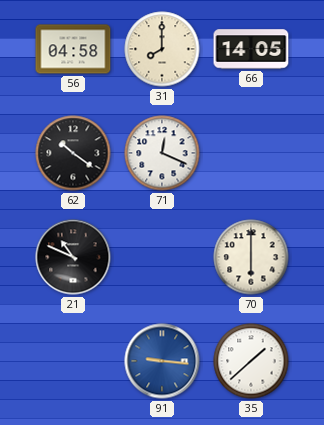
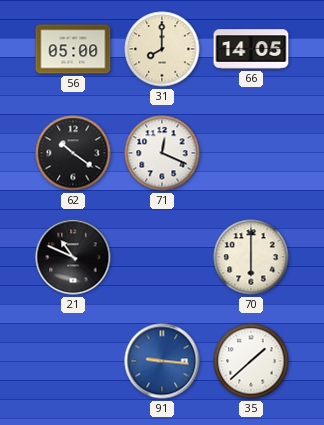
56: 04:58 -> 05:00
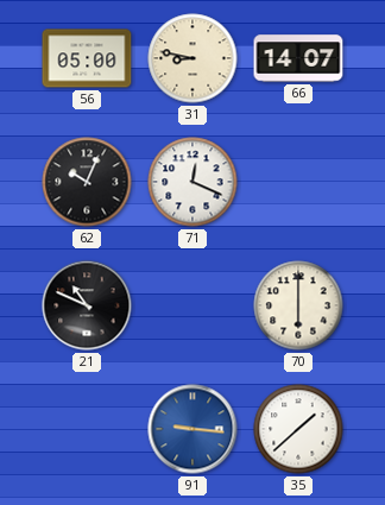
31: 8:00 -> 8:47
66: 14:05 -> 14:07
62: 10:21 -> 10:04
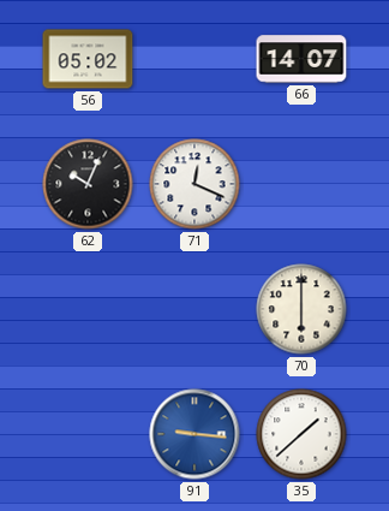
56: 05:00 -> 05:02
31: 8:47 -> none
21: 10:49 -> none
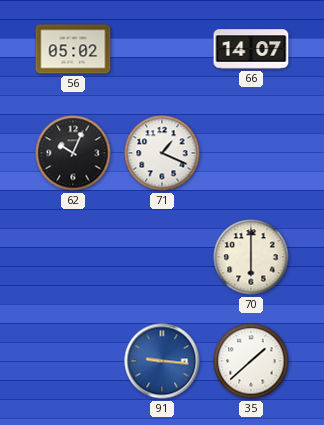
71: 12:19 -> 1:19
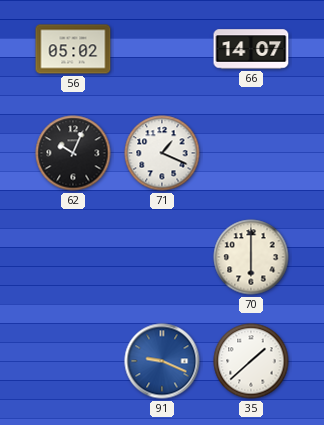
91: 9:16 -> 9:19
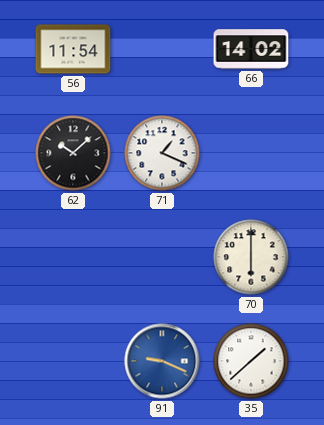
56: 05:02 -> 11:54
66: 14:07 -> 14:02
62: 10:04 -> 10:08
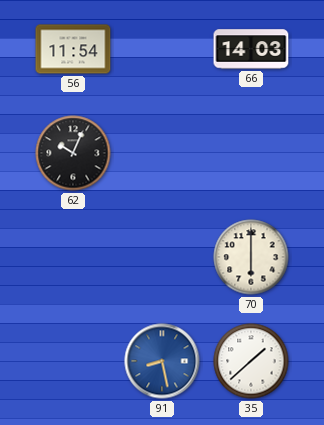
66: 14:02 -> 14:03
62: 10:08 -> 10:04
71: 1:19 -> none
91: 9:19 -> 8:28
